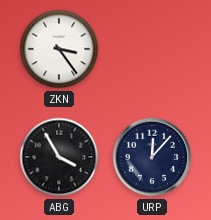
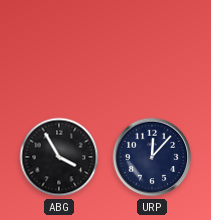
ZKN: 3:24 -> none
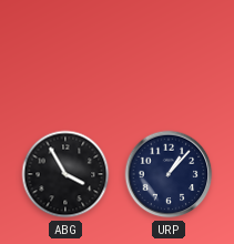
URP: 12:07 -> 1:07
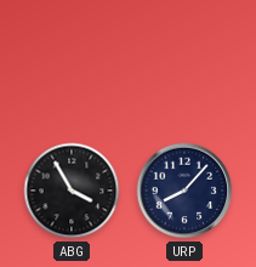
URP: 1:07 -> 8:07
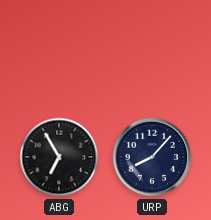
ABG: 3:55 -> 6:55
